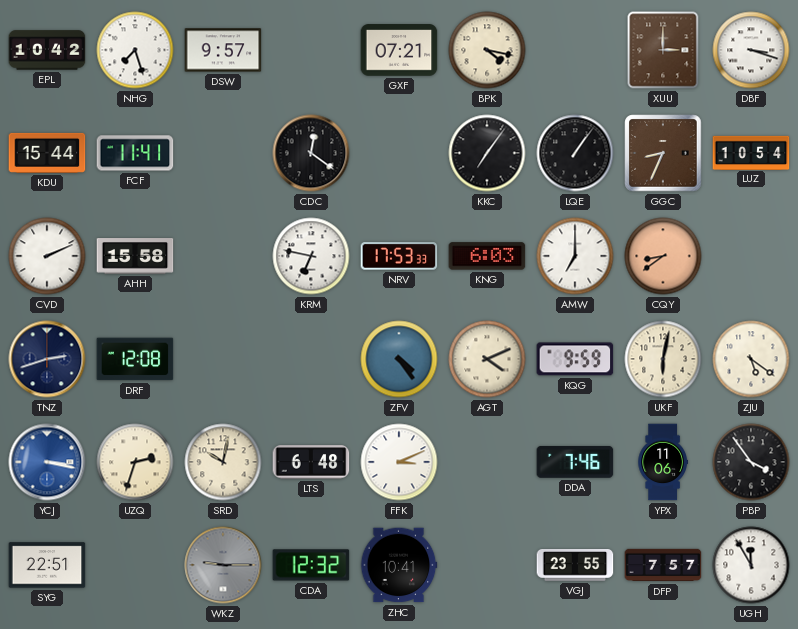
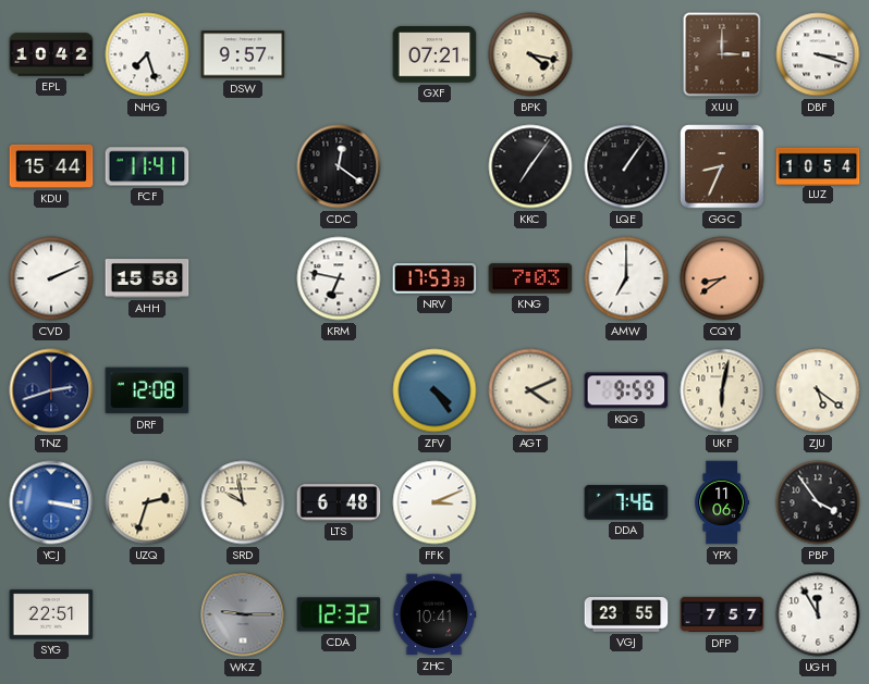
KNG: 6:03 -> 7:03
SRD: 10:02 -> 9:58
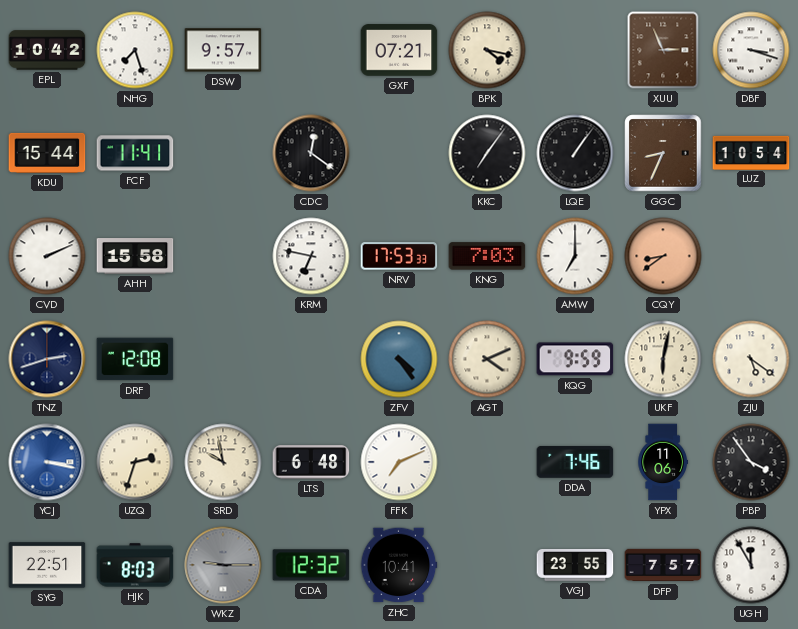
XUU: 3:00 -> 2:56
FFK: 3:11 -> 7:11
HJK: none -> 8:03
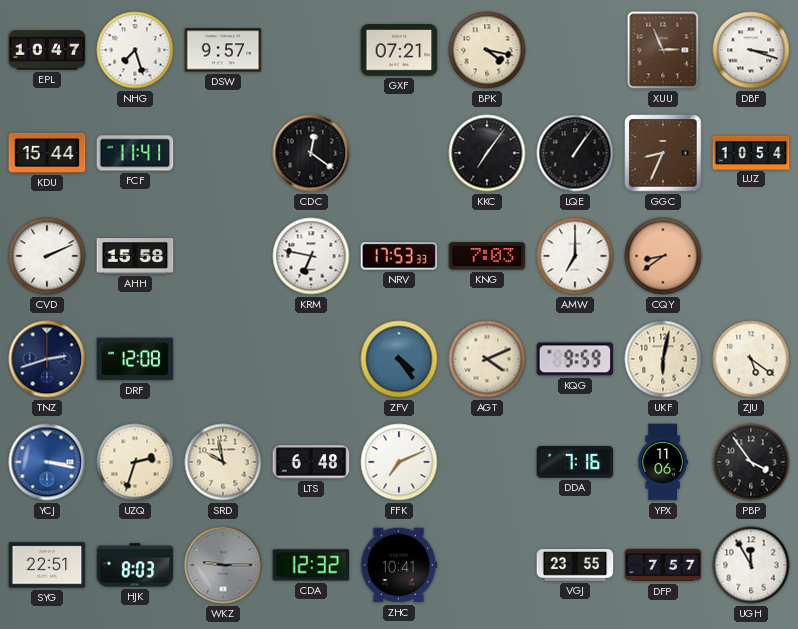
EPL: 10:42 -> 10:47
DDA: 7:46 -> 7:16
